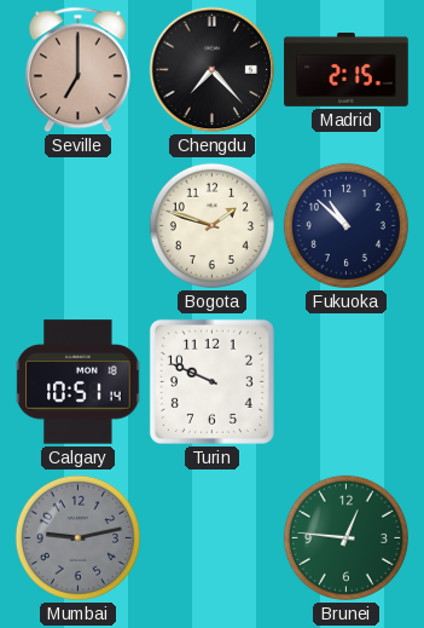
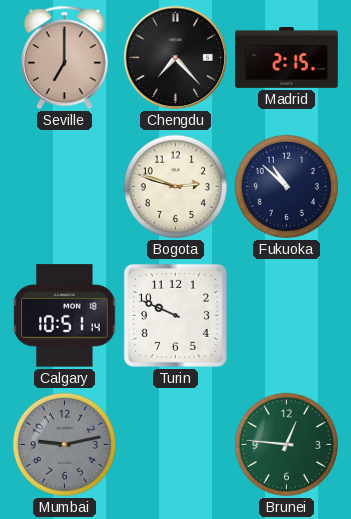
Bogota: 1:48 -> 2:48
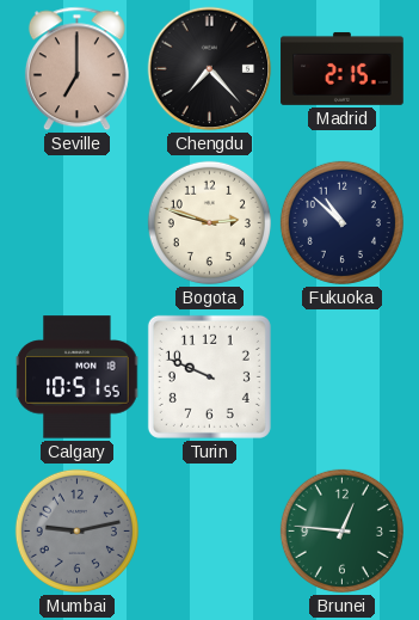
Calgary: 10:51:14 -> 10:51:55
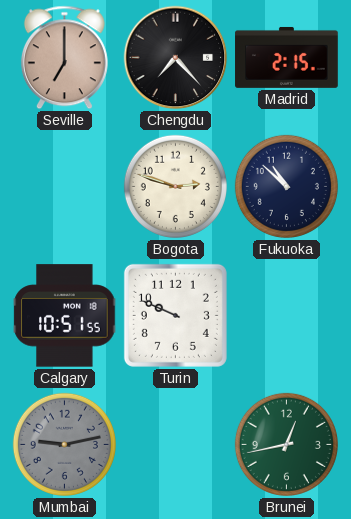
Brunei: 12:46 -> 12:43
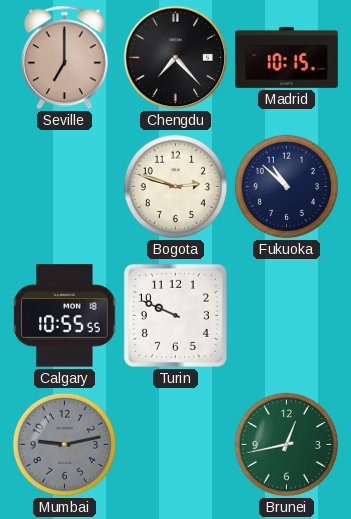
Madrid: 2:15 -> 10:15
Calgary: 10:51 -> 10:55
